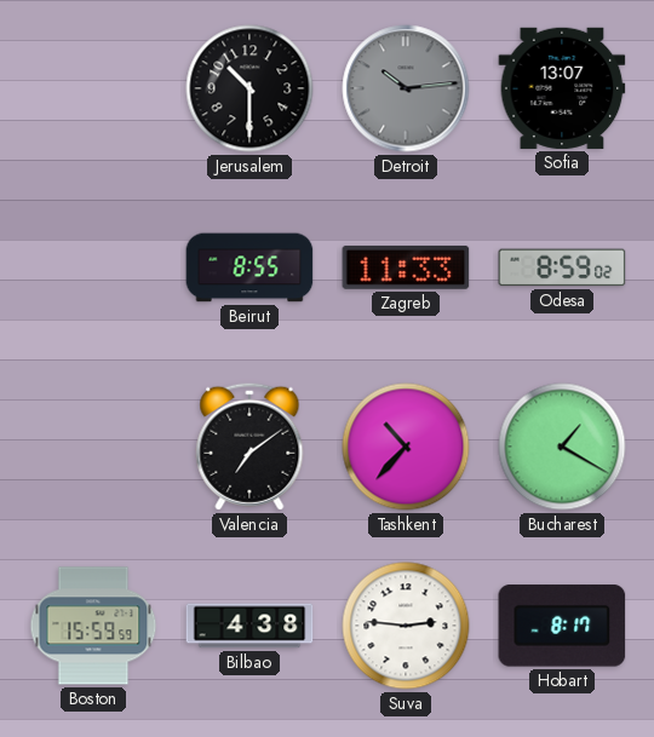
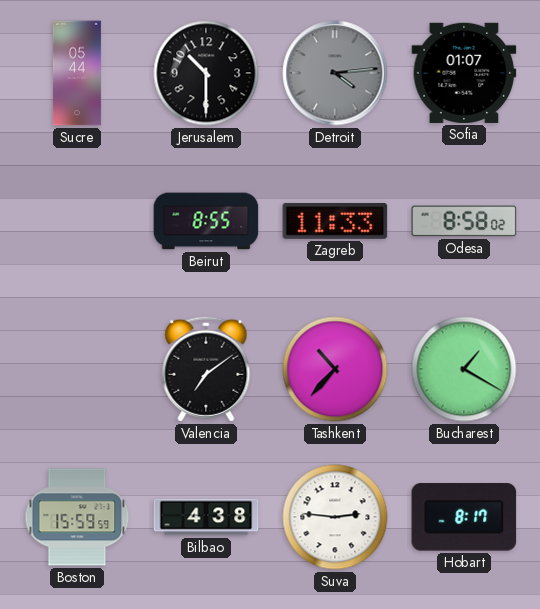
Sucre: none -> 05:44
Detroit: 10:14 -> 4:14
Sofia: 13:07 -> 01:07
Odesa: 8:59 -> 8:58
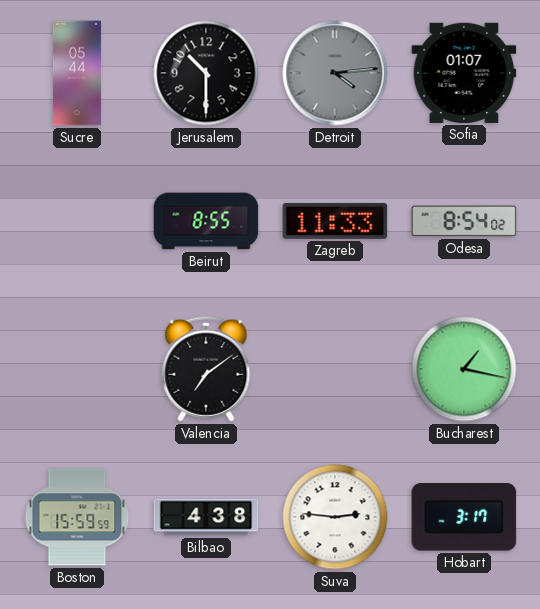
Odesa: 8:58 -> 8:54
Tashkent: 10:37 -> none
Bucharest: 1:20 -> 1:17
Hobart: 8:17 -> 3:17
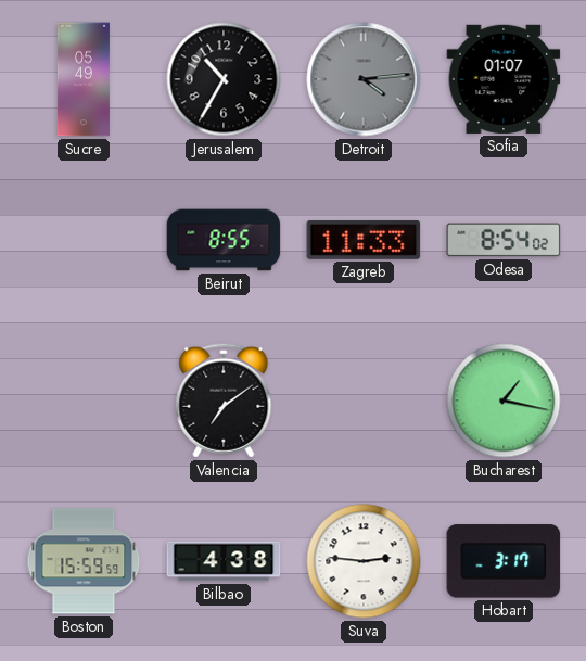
Sucre: 05:44 -> 05:49
Jerusalem: 10:30 -> 10:35
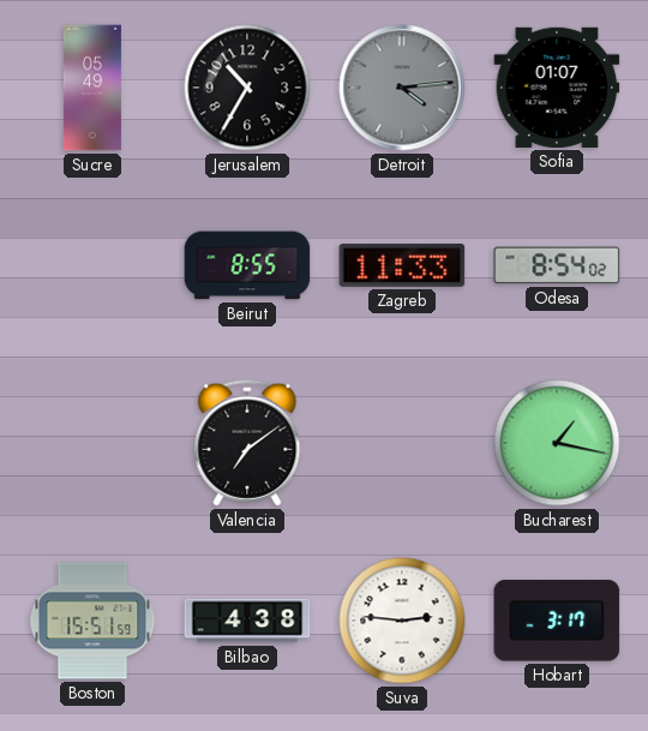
Boston: 15:59 -> 15:51
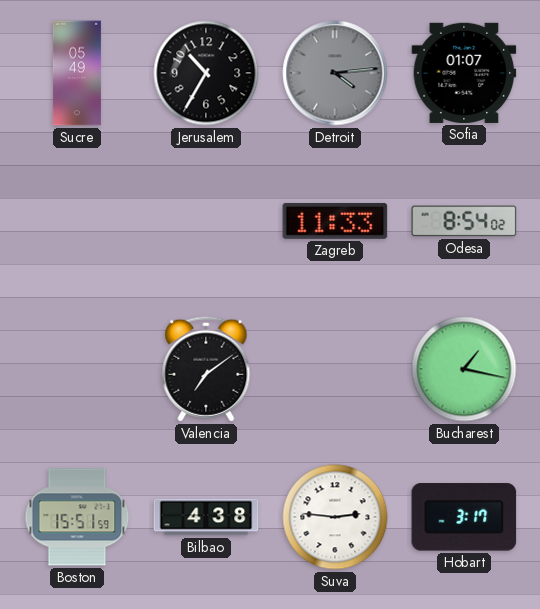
Beirut: 8:55 -> none
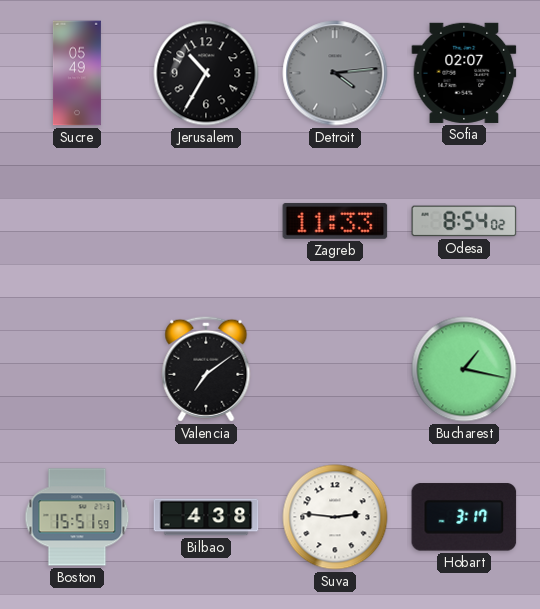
Sofia: 01:07 -> 02:07
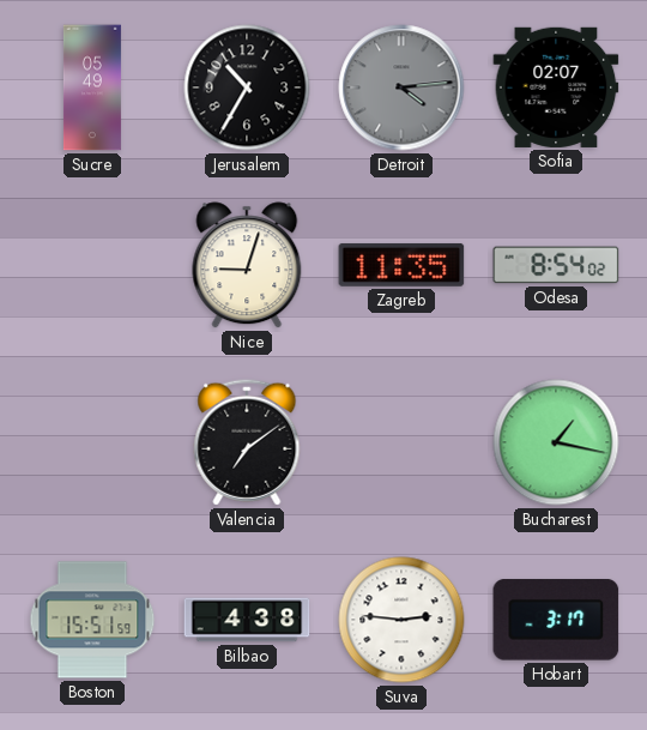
Nice: none -> 9:03
Zagreb: 11:33 -> 11:35
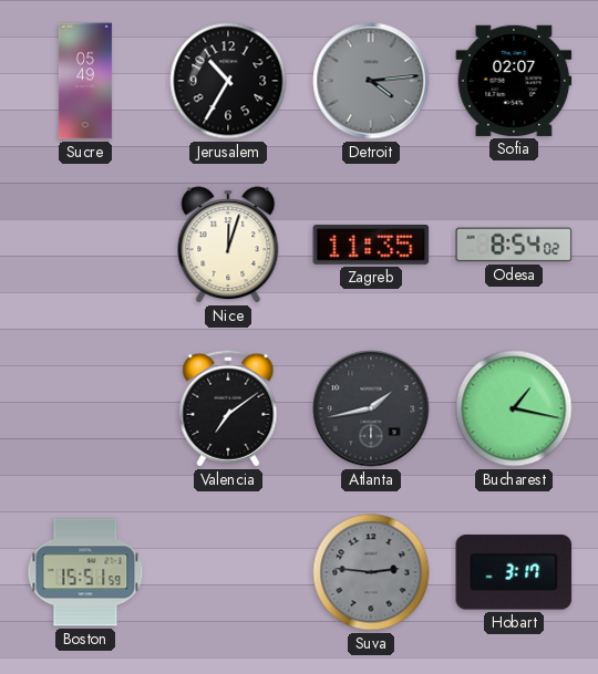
Nice: 9:03 -> 12:03
Atlanta: none -> 1:43
Bilbao: 4:38 -> none
Suva dial: white -> grey
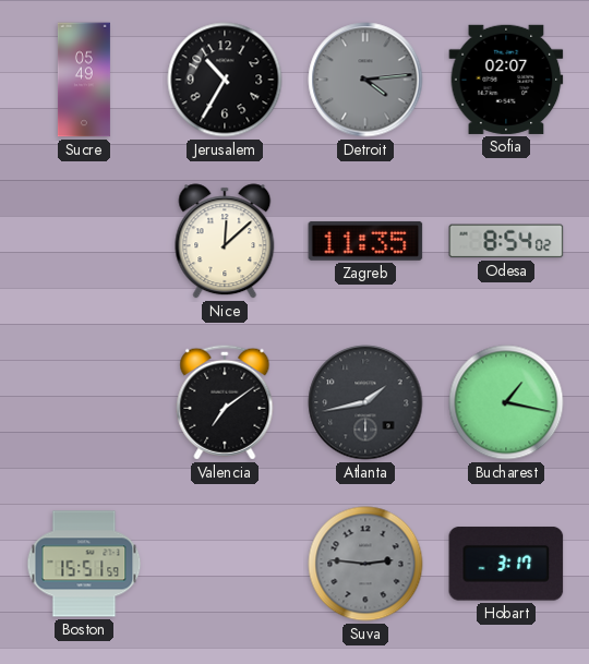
Nice: 12:03 -> 12:08
